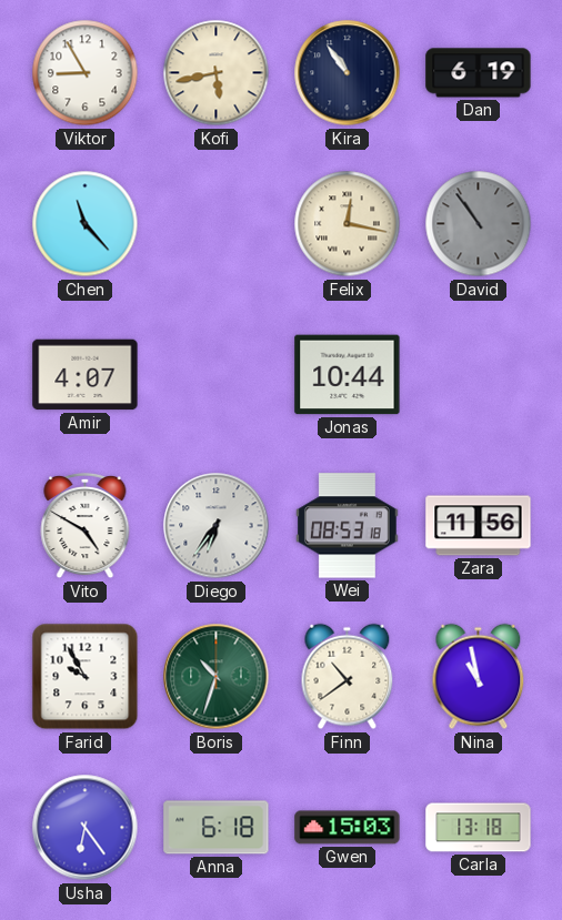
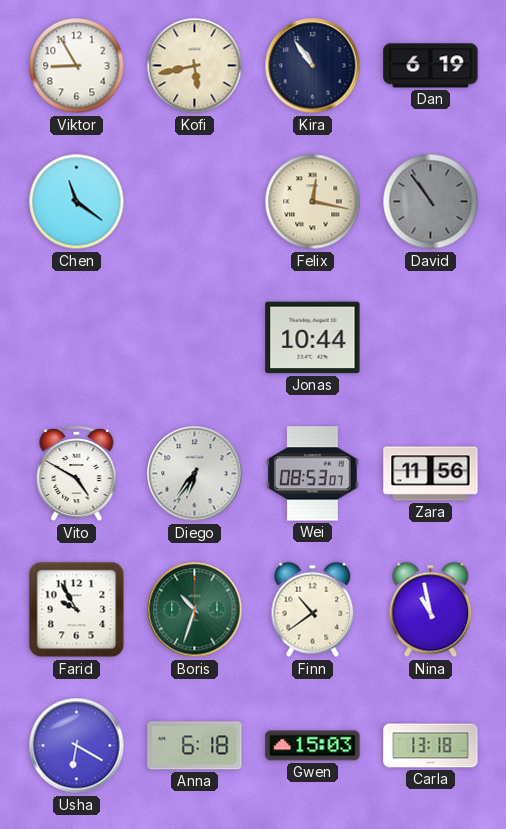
Chen: 11:23 -> 11:21
Amir: 4:07 -> none
Wei: 08:53:18 -> 08:53:07
Usha: 6:24 -> 6:20
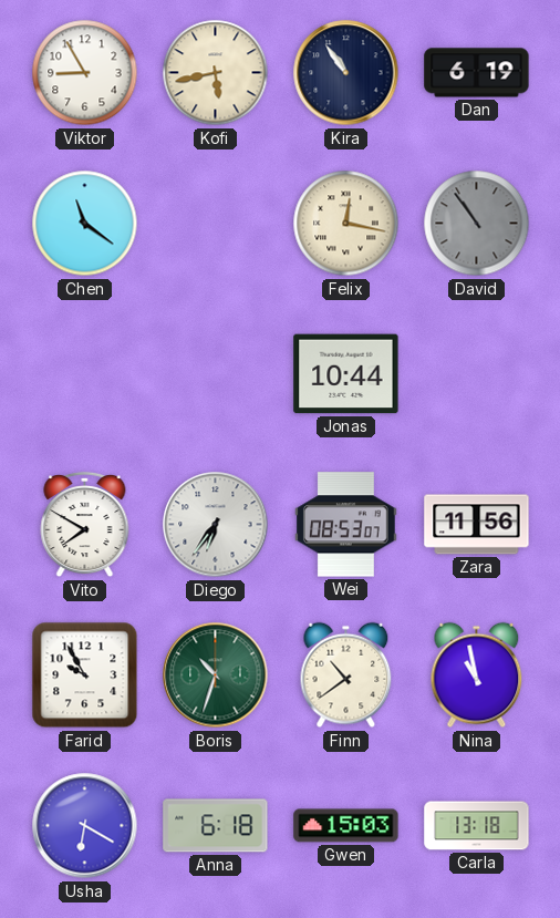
Vito: 4:50 -> 7:50
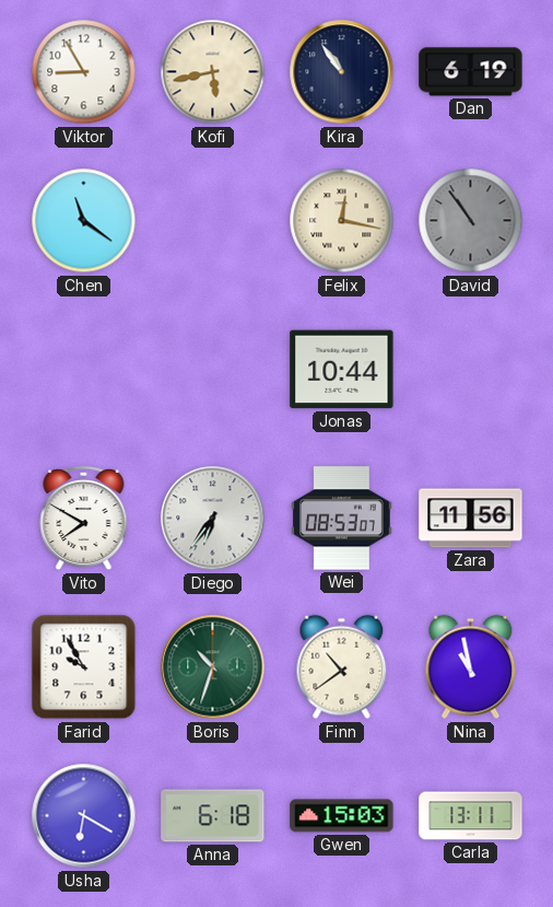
Carla: 13:18 -> 13:11
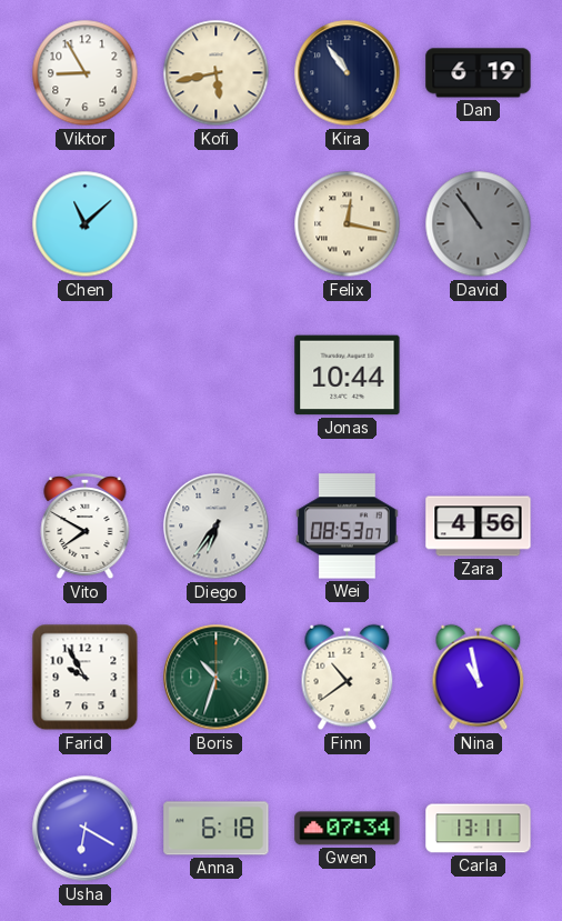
Chen: 11:21 -> 11:08
Zara: 11:56 -> 4:56
Gwen: 15:03 -> 07:34
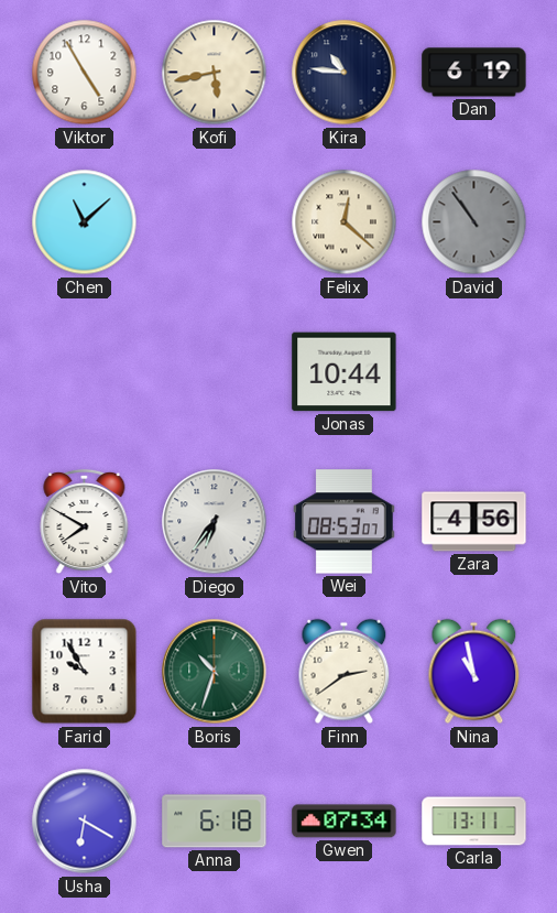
Viktor: 8:55 -> 4:55
Kira: 10:54 -> 10:46
Felix: 12:17 -> 12:22
Finn: 10:39 -> 2:39
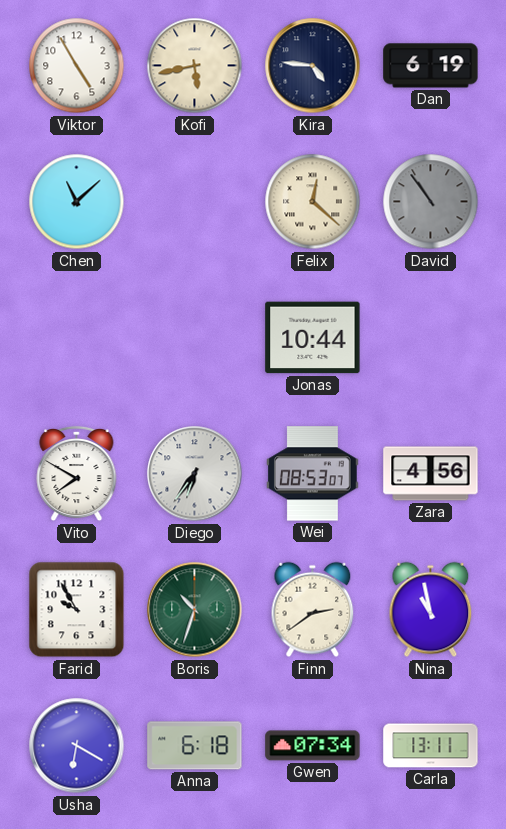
Kira: 10:46 -> 4:46
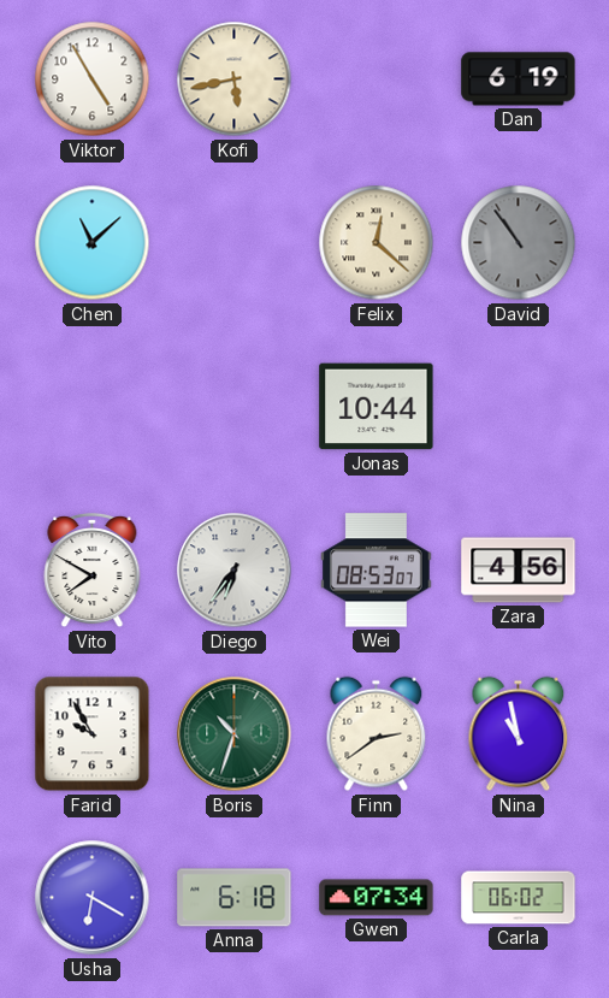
Kira: 4:46 -> none
Carla: 13:11 -> 06:02
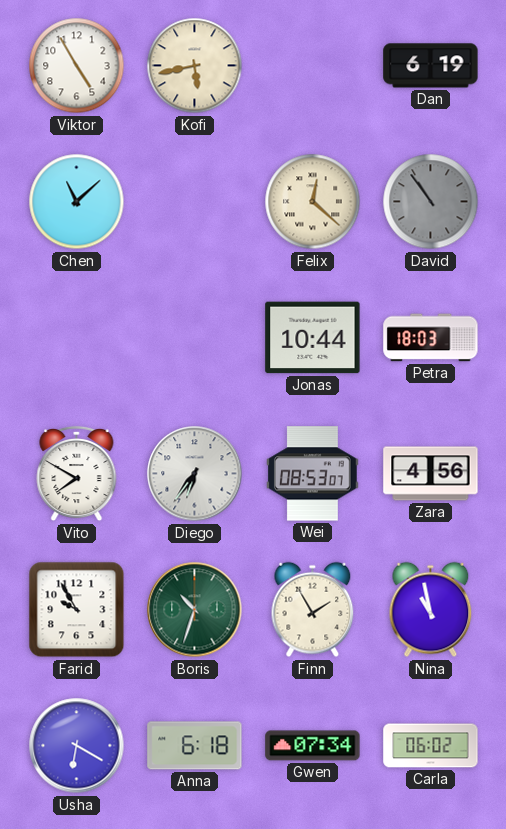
Petra: none -> 18:03
Finn: 2:39 -> 1:55
